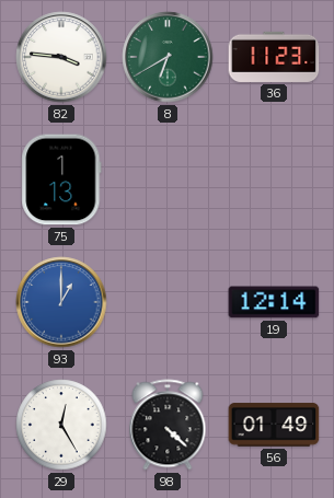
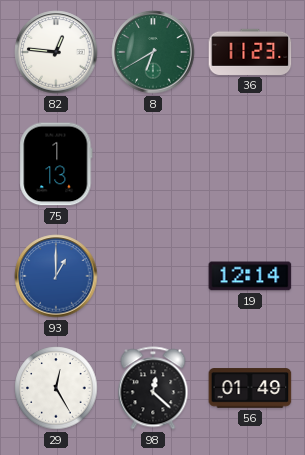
82: 3:46 -> 12:46
98: 4:22 -> 12:22
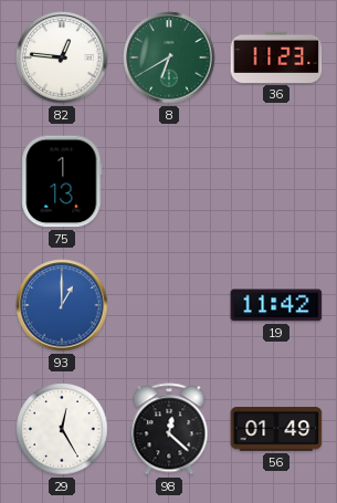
19: 12:14 -> 11:42
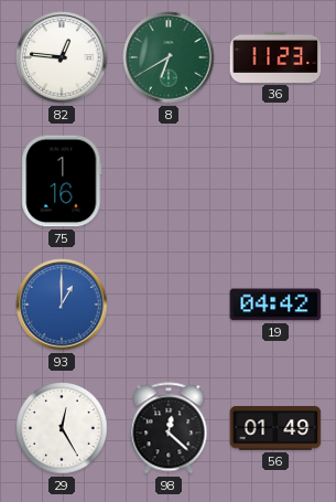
75: 1:13 -> 1:16
19: 11:42 -> 04:42
